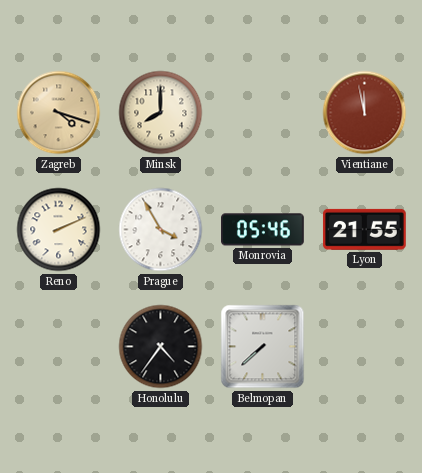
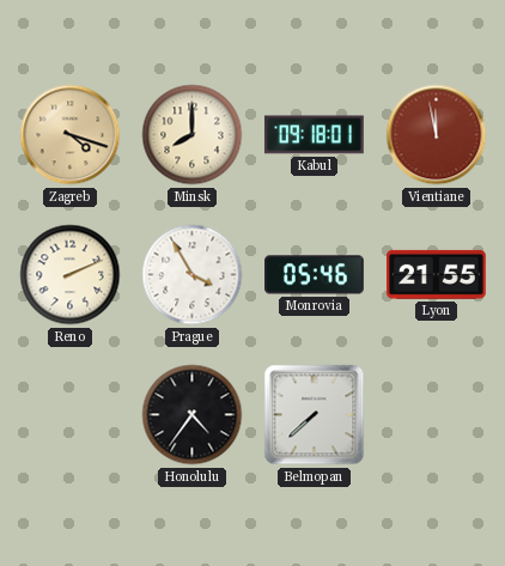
Kabul: none -> 09:18
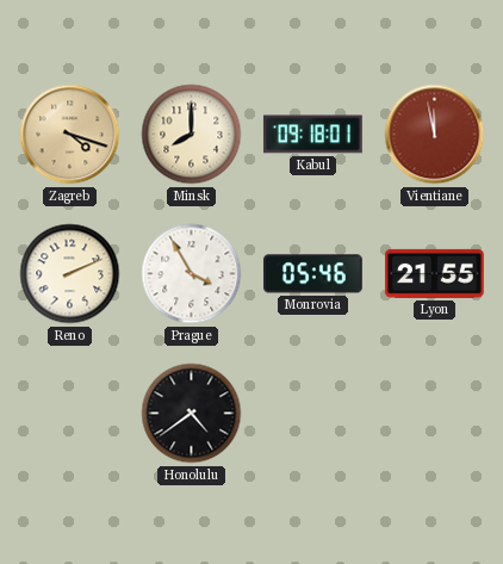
Honolulu: 4:36 -> 4:39
Belmopan: 7:38 -> none
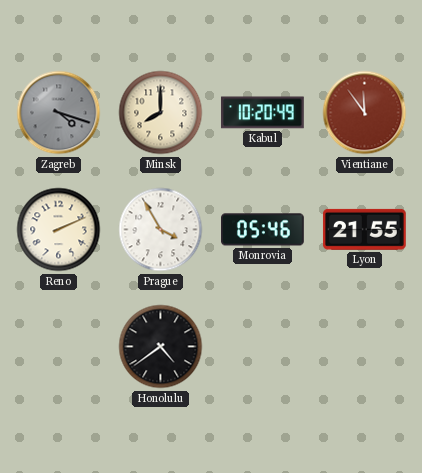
Zagreb dial: champagne -> grey
Kabul: 09:18 -> 10:20
Vientiane: 11:58 -> 11:54
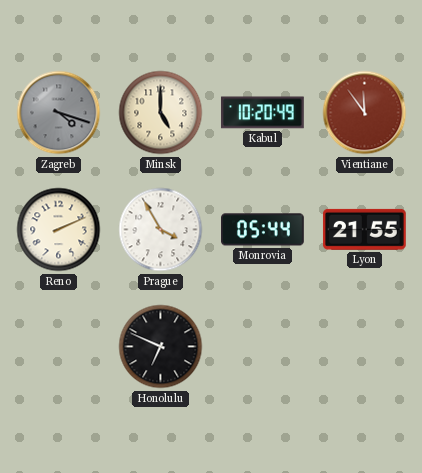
Minsk: 8:00 -> 5:00
Monrovia: 05:46 -> 05:44
Honolulu: 4:39 -> 6:49
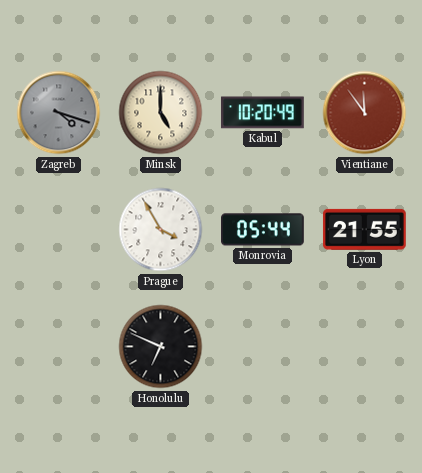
Reno: 2:11 -> none
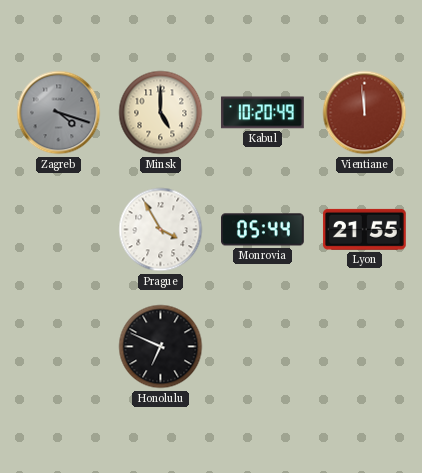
Vientiane: 11:54 -> 11:59
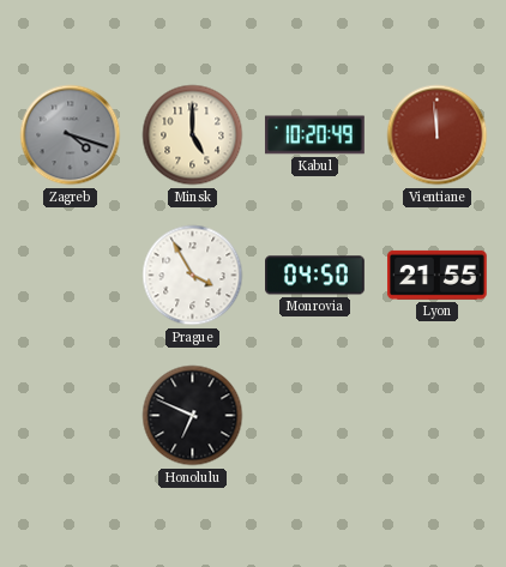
Monrovia: 05:44 -> 04:50
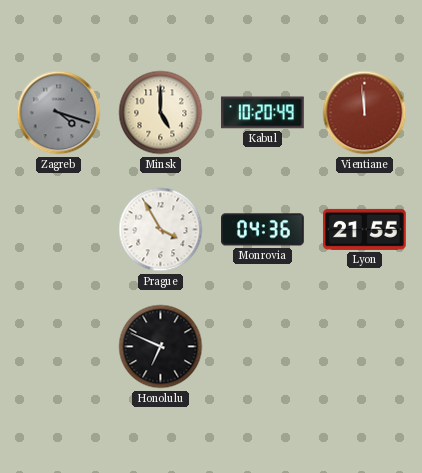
Monrovia: 04:50 -> 04:36
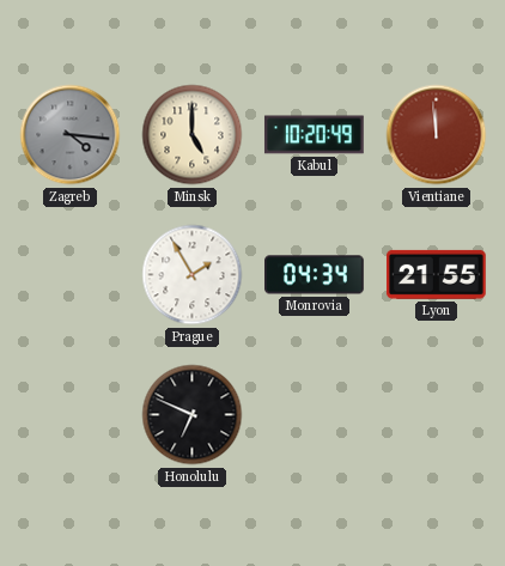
Zagreb: 4:18 -> 4:16
Prague: 3:55 -> 1:55
Monrovia: 04:36 -> 04:34
